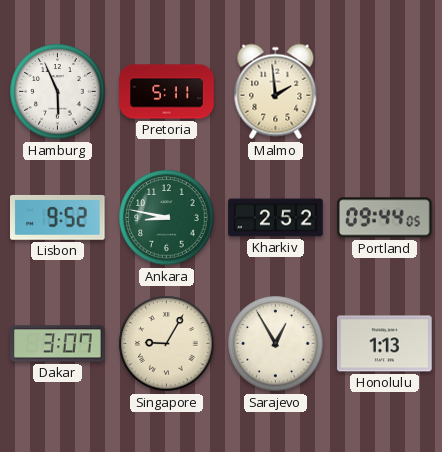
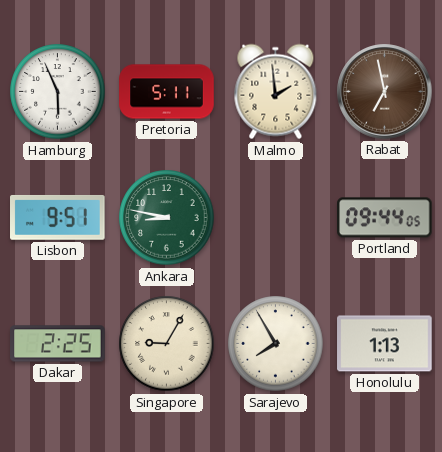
Rabat: none -> 6:58
Lisbon: 9:52 -> 9:51
Kharkiv: 2:52 -> none
Dakar: 3:07 -> 2:25
Sarajevo: 12:55 -> 7:55
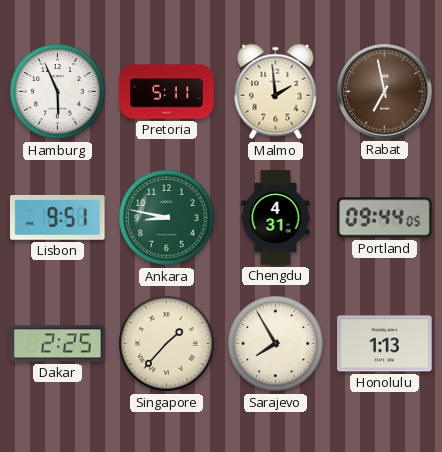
Chengdu: none -> 4:31
Singapore: 9:05 -> 1:37
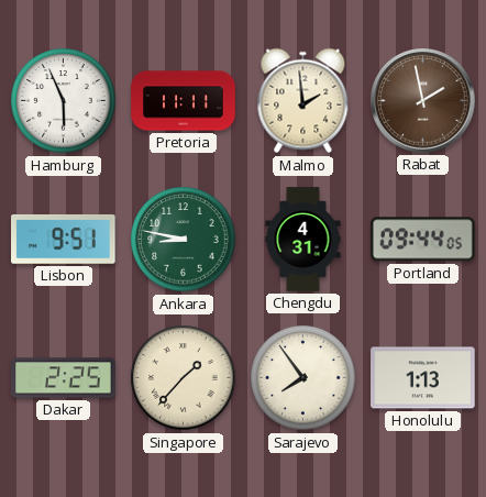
Pretoria: 5:11 -> 11:11
Rabat: 6:58 -> 1:58
Sarajevo: 7:55 -> 7:54
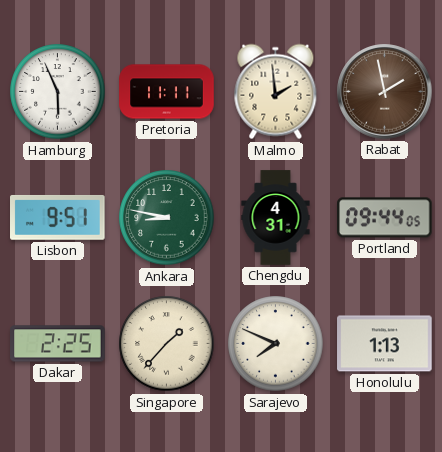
Sarajevo: 7:54 -> 7:49
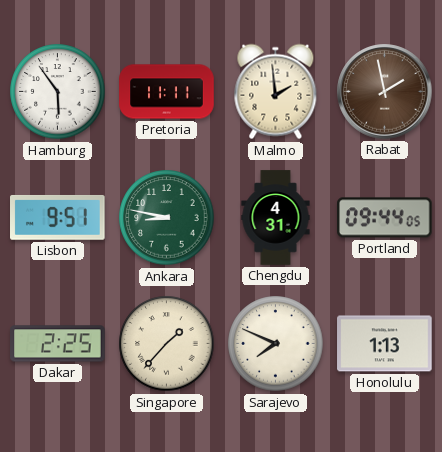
Hamburg: 5:56 -> 5:54
